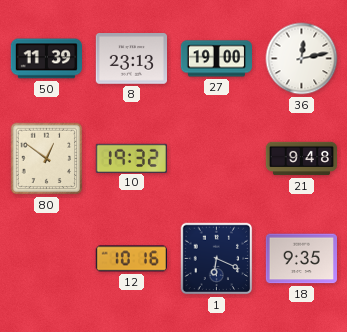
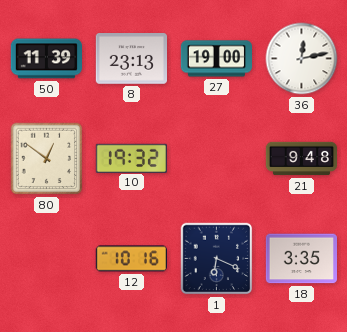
18: 9:35 -> 3:35
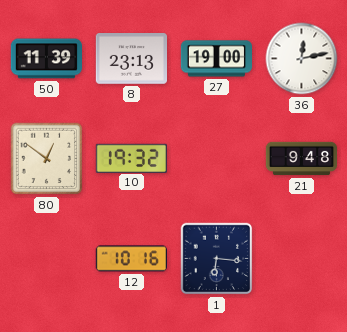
1: 6:19 -> 6:16
18: 3:35 -> none
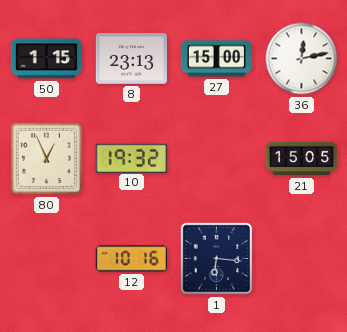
50: 11:39 -> 1:15
27: 19:00 -> 15:00
80: 12:51 -> 12:56
21: 9:48 -> 15:05
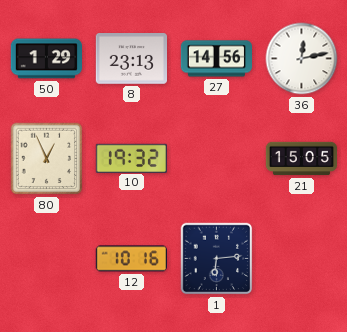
50: 1:15 -> 1:29
27: 15:00 -> 14:56
1: 6:16 -> 6:14
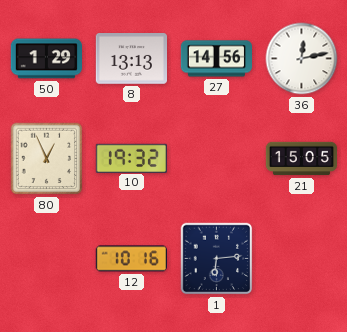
8: 23:13 -> 13:13
